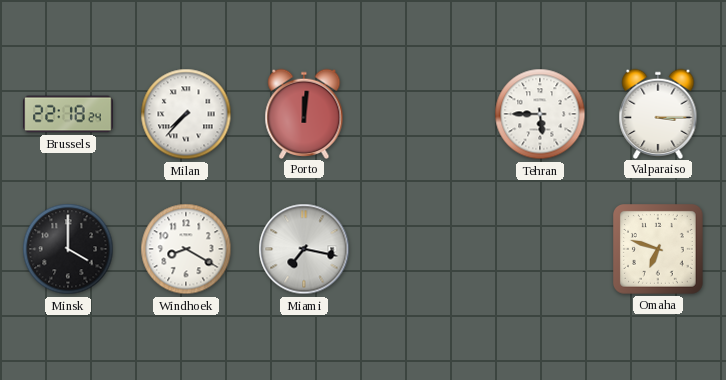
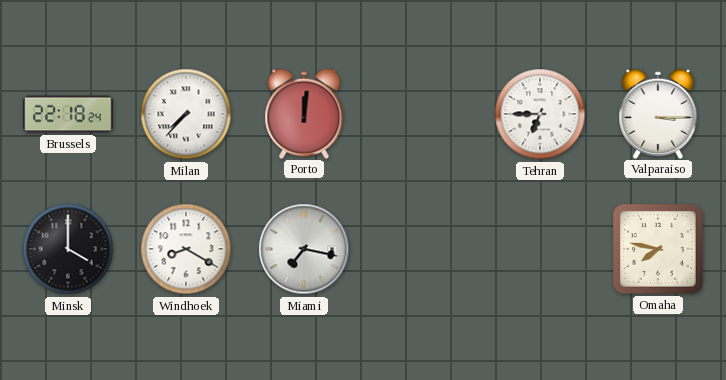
Tehran: 5:45 -> 6:45
Omaha: 6:48 -> 7:47
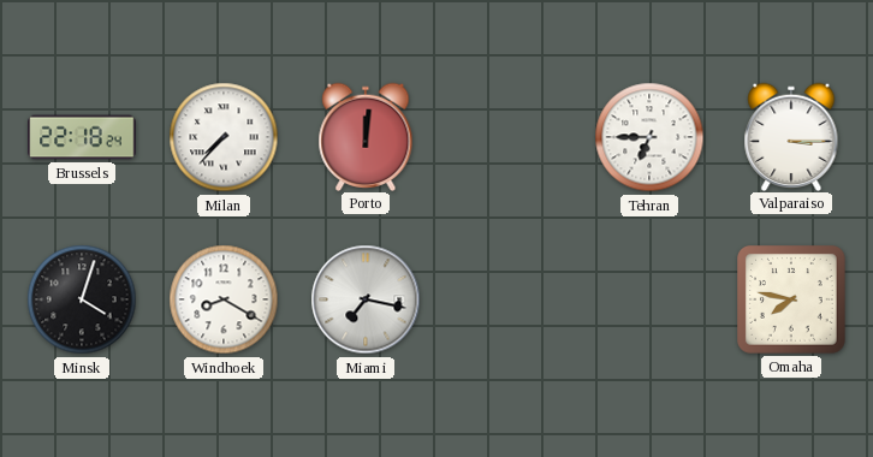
Minsk: 4:00 -> 4:03
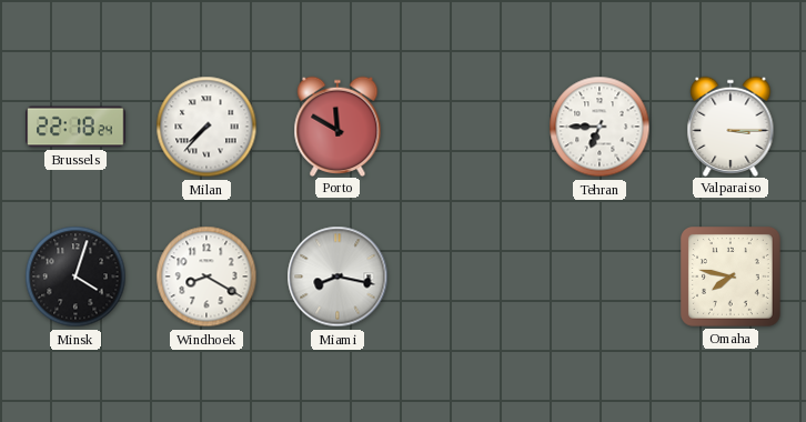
Porto: 12:01 -> 11:50
Miami: 7:17 -> 8:17
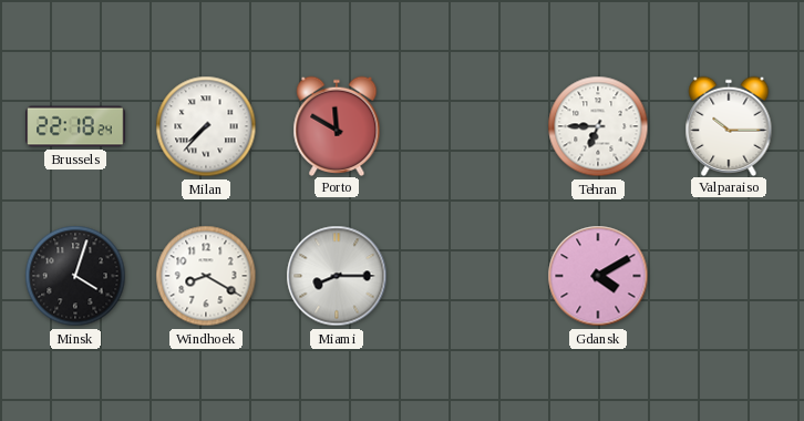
Valparaiso: 3:15 -> 10:15
Miami: 8:17 -> 8:15
Gdansk: none -> 4:10
Omaha: 7:47 -> none
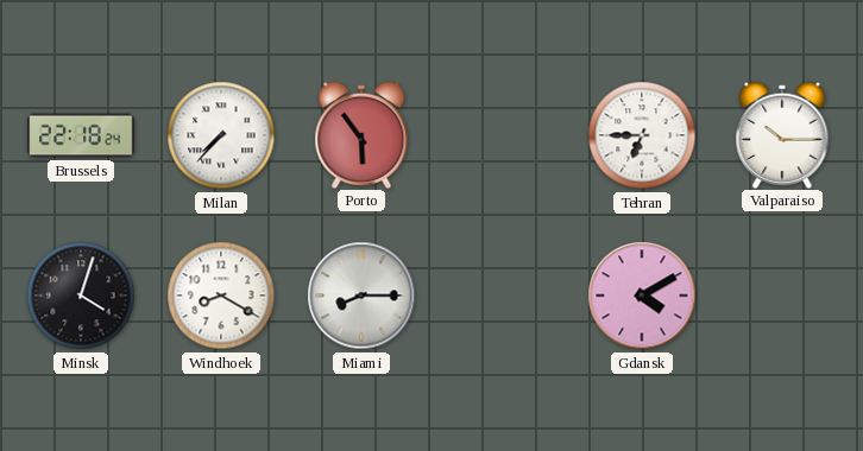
Porto: 11:50 -> 5:54
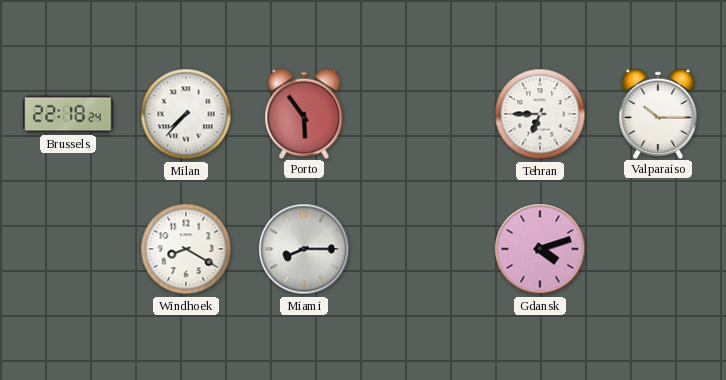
Minsk: 4:03 -> none
Gdansk: 4:10 -> 4:12
